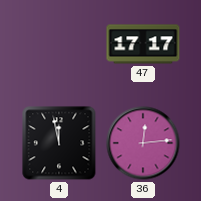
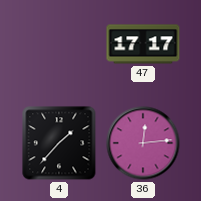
4: 11:58 -> 1:37
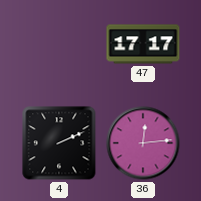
4: 1:37 -> 2:11
